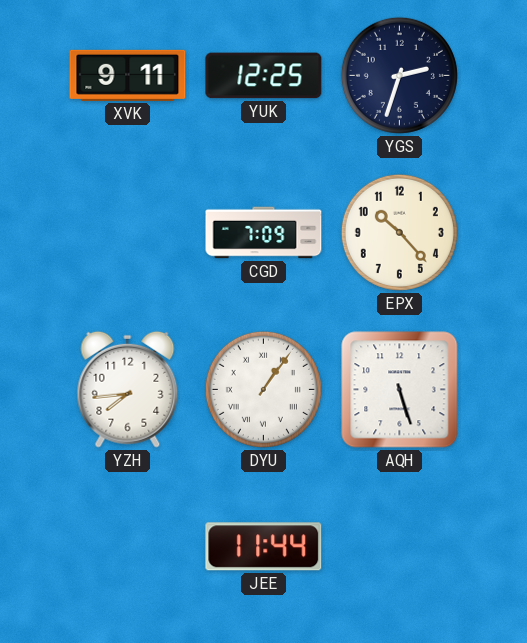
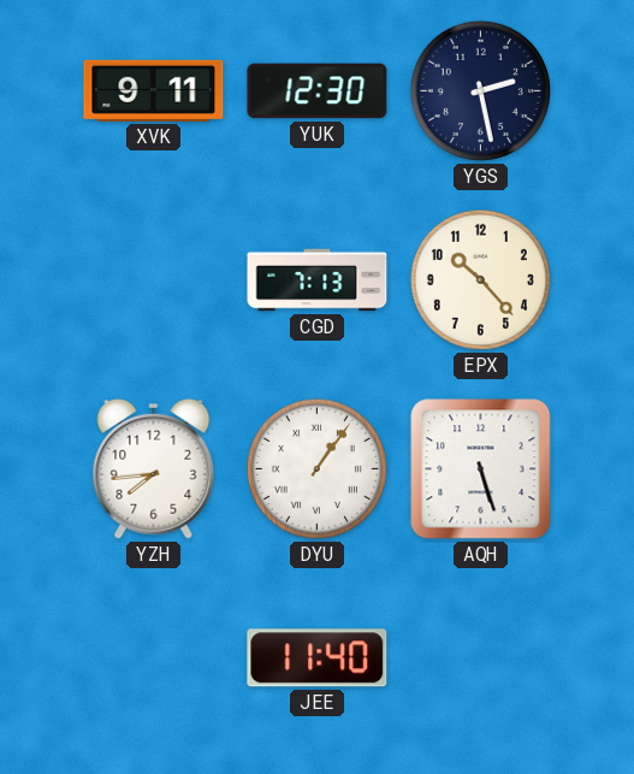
YUK: 12:25 -> 12:30
YGS: 2:33 -> 2:28
CGD: 7:09 -> 7:13
JEE: 11:44 -> 11:40
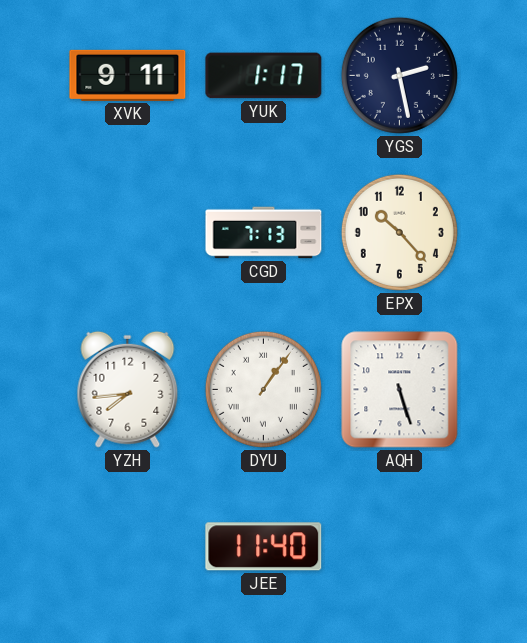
YUK: 12:30 -> 1:17
